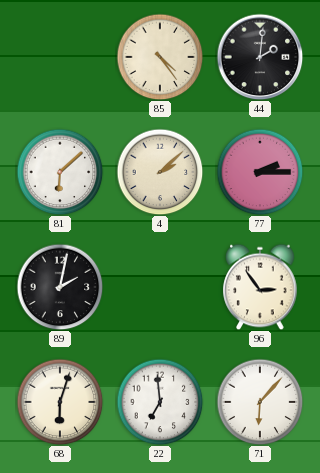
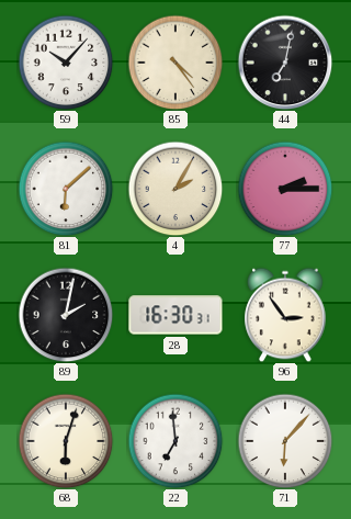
59: none -> 10:07
44: 2:01 -> 7:02
4: 2:08 -> 2:05
28: none -> 16:30
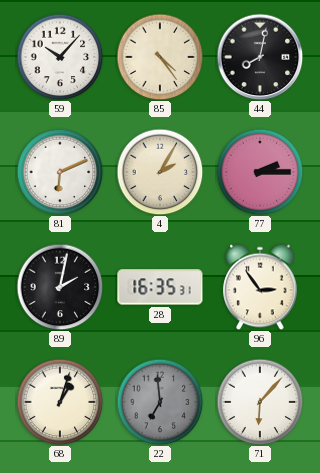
44: 7:02 -> 8:02
81: 6:08 -> 6:11
28: 16:30 -> 16:35
68: 6:03 -> 1:03
22 dial: white -> grey
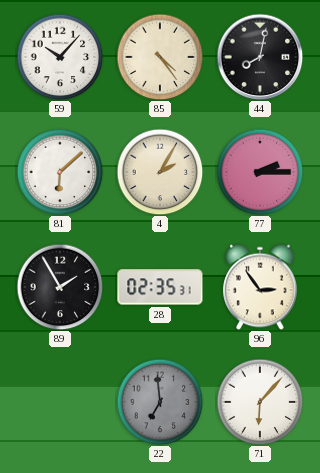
81: 6:11 -> 6:08
89: 2:02 -> 1:55
28: 16:35 -> 02:35
68: 1:03 -> none
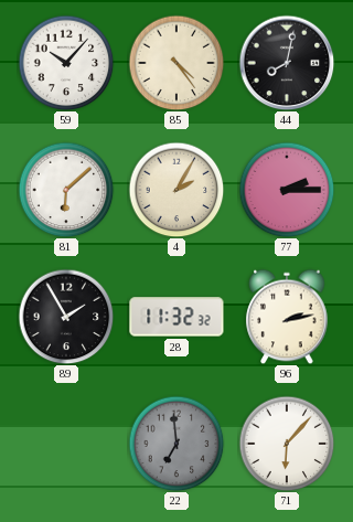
28: 02:35 -> 11:32
96: 2:54 -> 2:13
